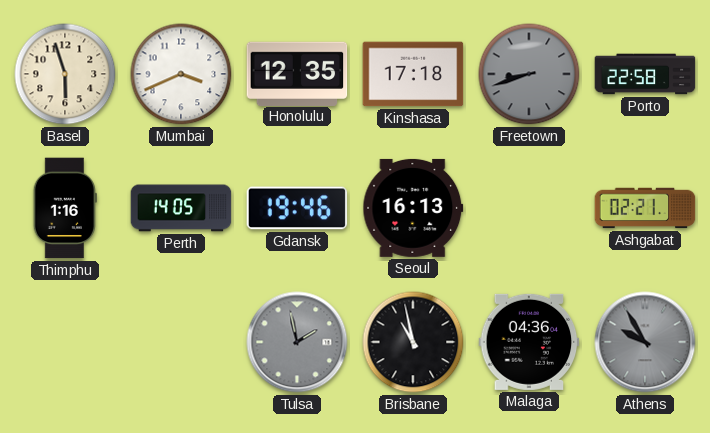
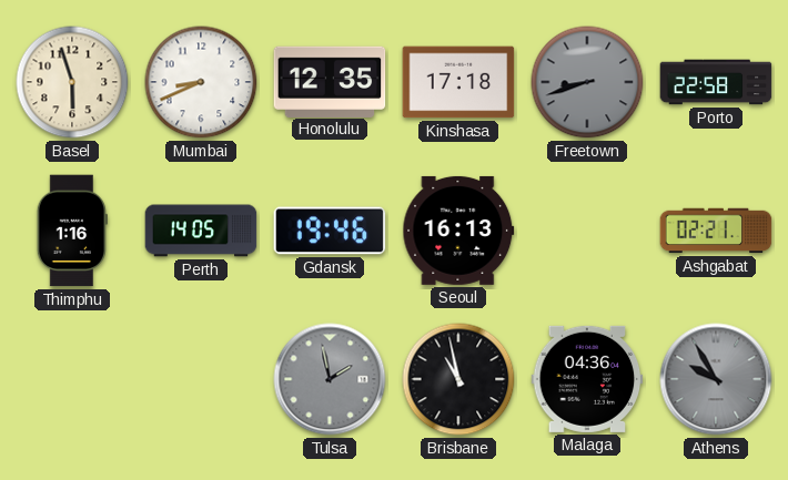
Mumbai: 3:41 -> 8:41
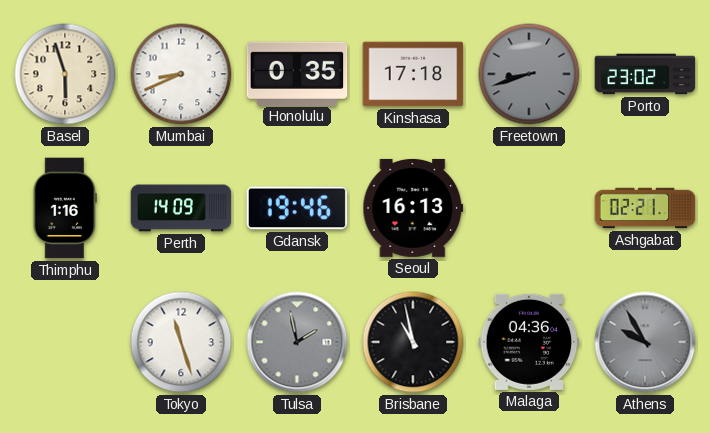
Honolulu: 12:35 -> 0:35
Porto: 22:58 -> 23:02
Perth: 14:05 -> 14:09
Tokyo: none -> 11:27
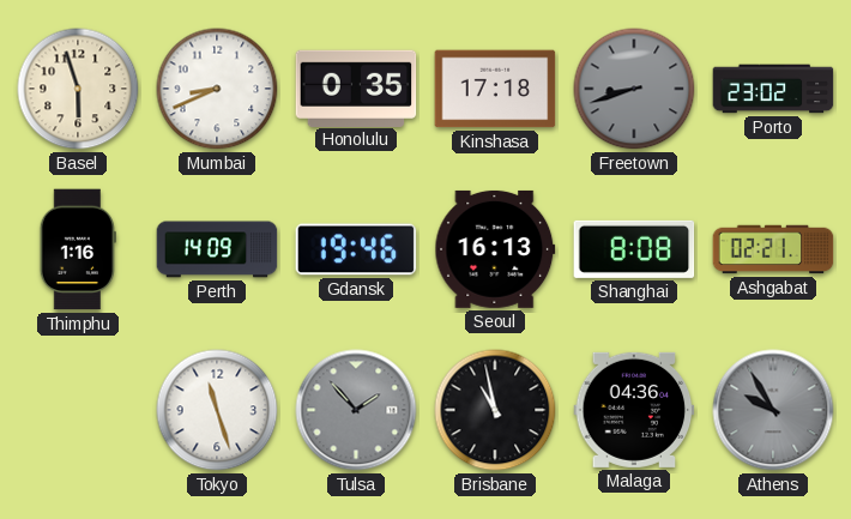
Shanghai: none -> 8:08
Tulsa: 1:58 -> 1:53
